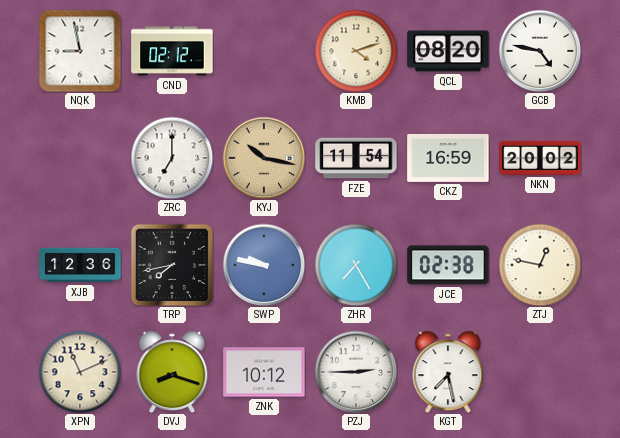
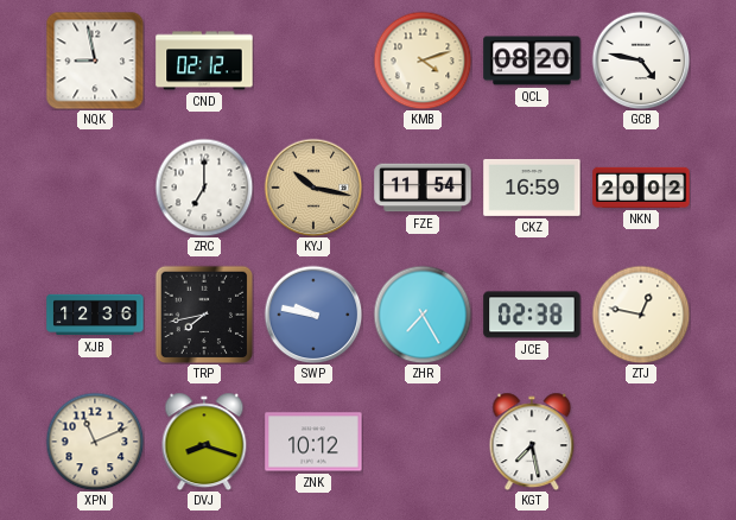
PZJ: 2:45 -> none
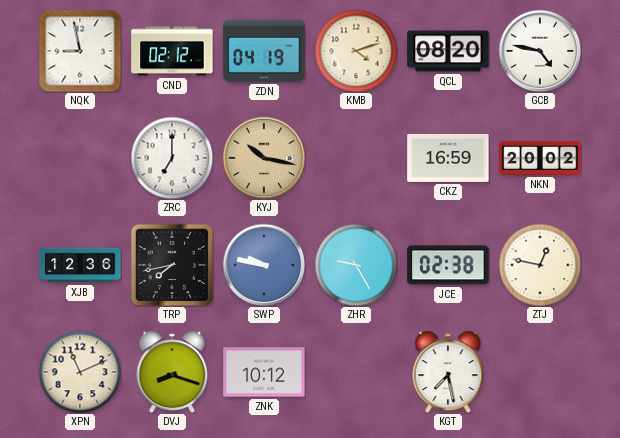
ZDN: none -> 04:19
FZE: 11:54 -> none
ZHR: 7:25 -> 9:25
